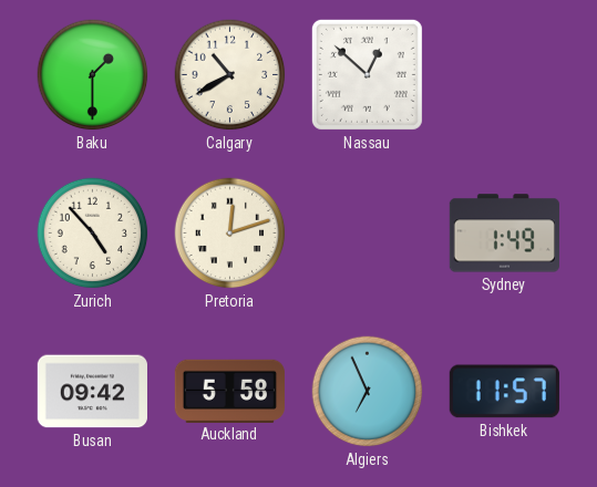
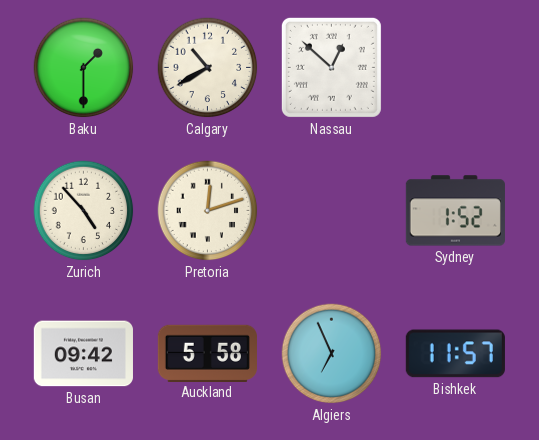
Sydney: 1:49 -> 1:52
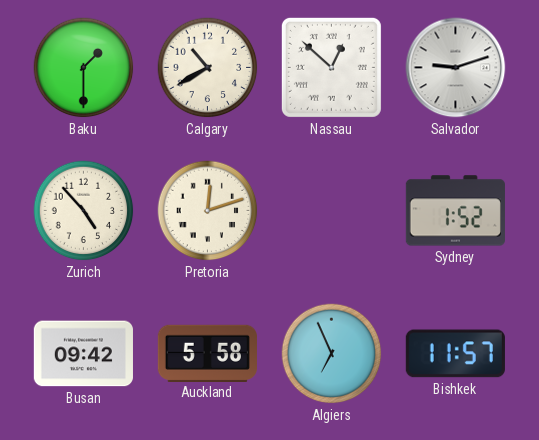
Salvador: none -> 9:12
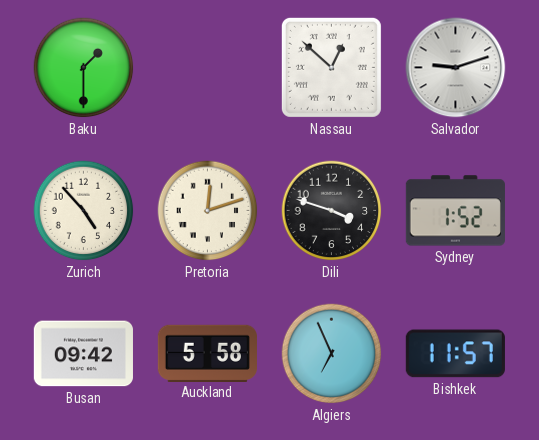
Calgary: 10:40 -> none
Dili: none -> 3:48
